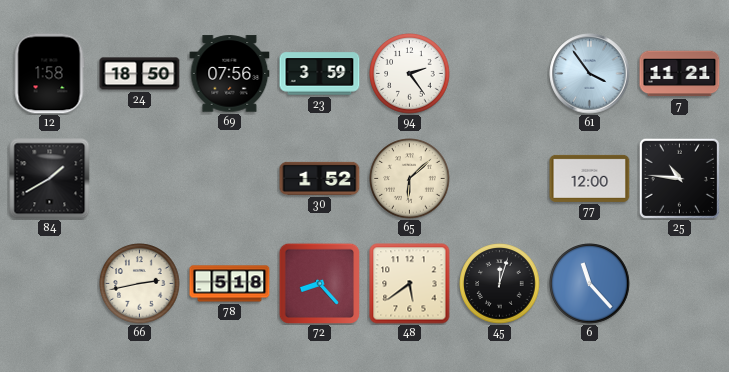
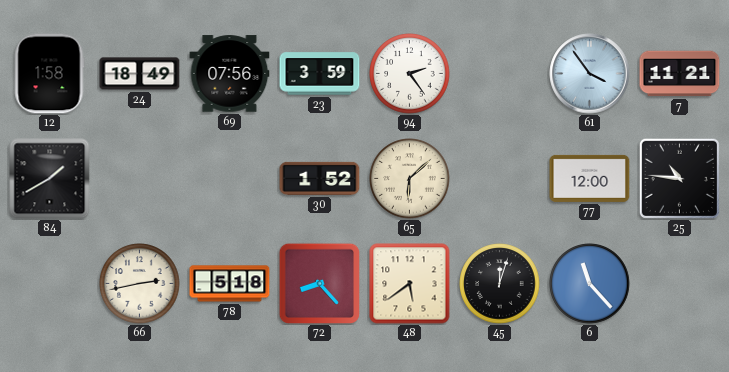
24: 18:50 -> 18:49
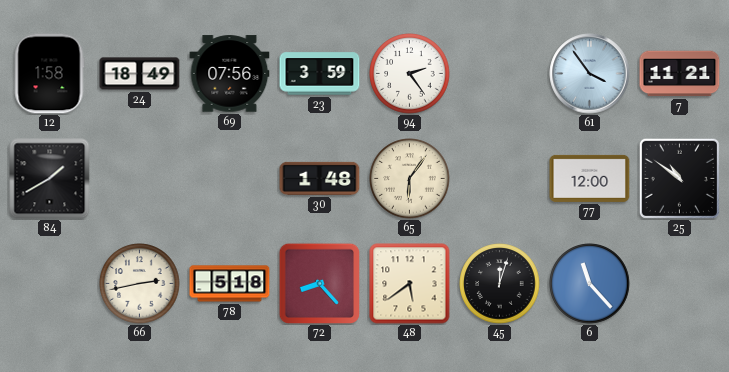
30: 1:52 -> 1:48
65: 6:08 -> 6:06
25: 10:46 -> 10:51
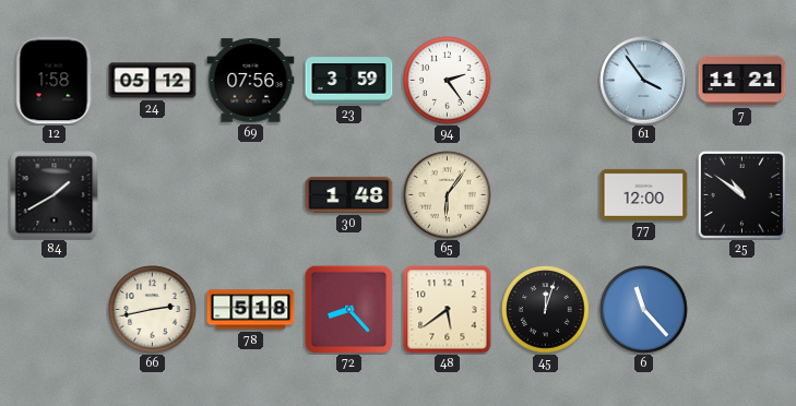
24: 18:49 -> 05:12
